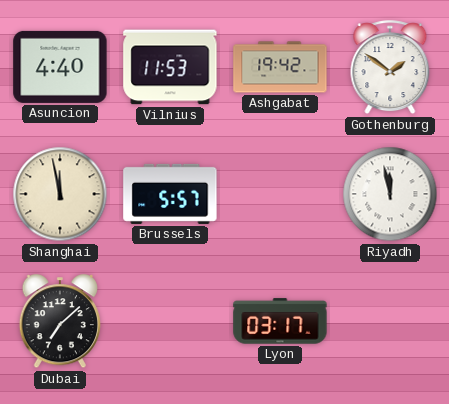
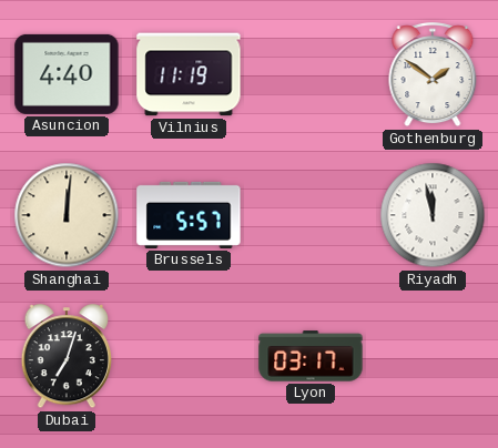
Vilnius: 11:53 -> 11:19
Ashgabat: 19:42 -> none
Shanghai: 11:58 -> 12:01
Dubai: 7:08 -> 7:03
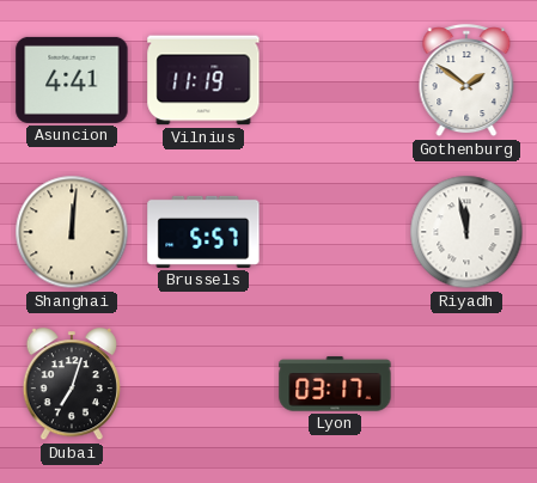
Asuncion: 4:40 -> 4:41
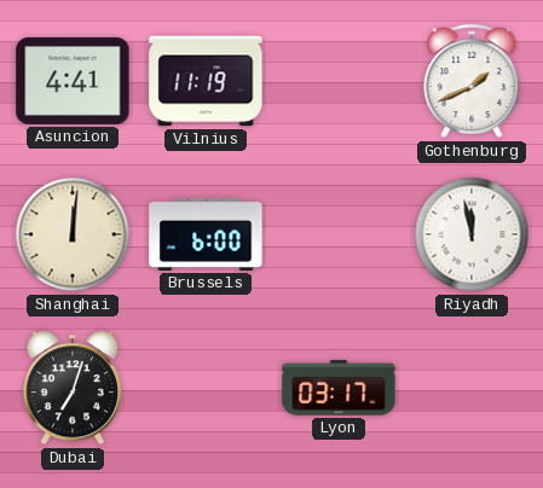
Gothenburg: 1:51 -> 1:41
Brussels: 5:57 -> 6:00
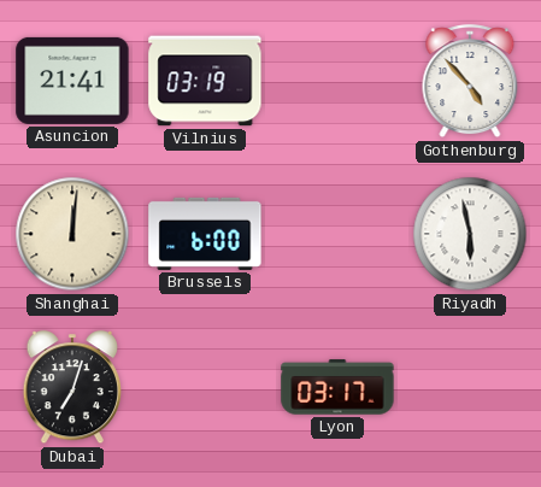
Asuncion: 4:41 -> 21:41
Vilnius: 11:19 -> 03:19
Gothenburg: 1:41 -> 4:53
Riyadh: 11:58 -> 5:58
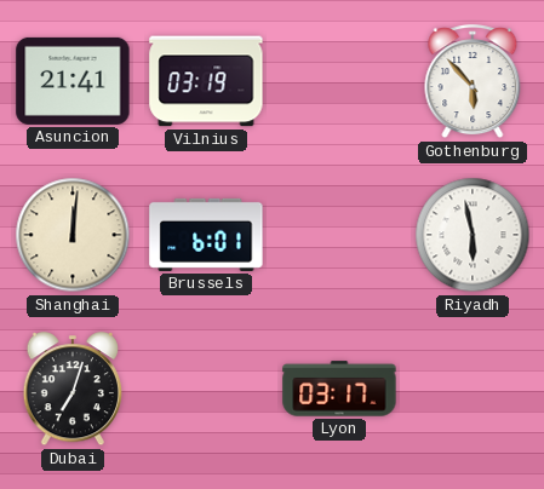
Gothenburg: 4:53 -> 5:53
Brussels: 6:00 -> 6:01
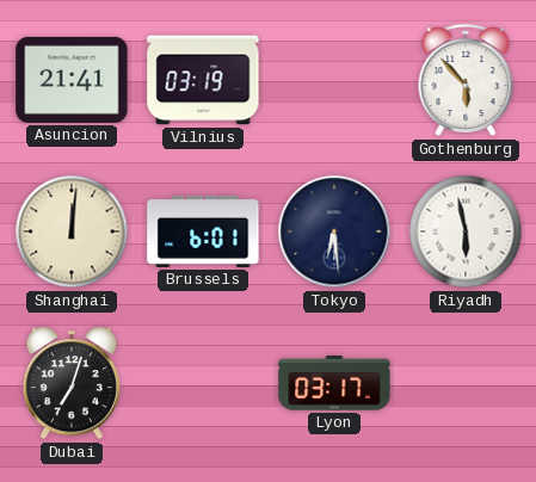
Tokyo: none -> 6:29
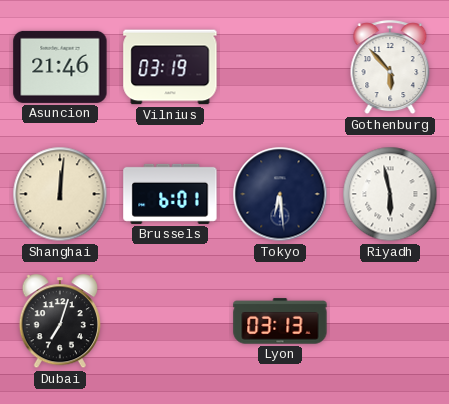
Asuncion: 21:41 -> 21:46
Lyon: 03:17 -> 03:13
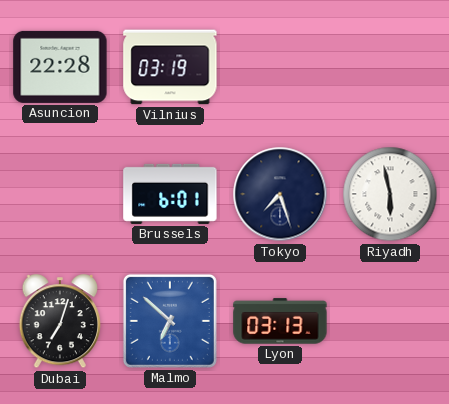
Asuncion: 21:46 -> 22:28
Gothenburg: 5:53 -> none
Shanghai: 12:01 -> none
Tokyo: 6:29 -> 7:27
Malmo: none -> 6:52
